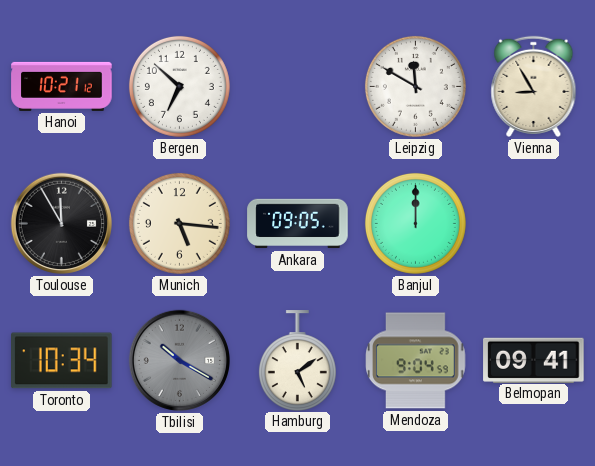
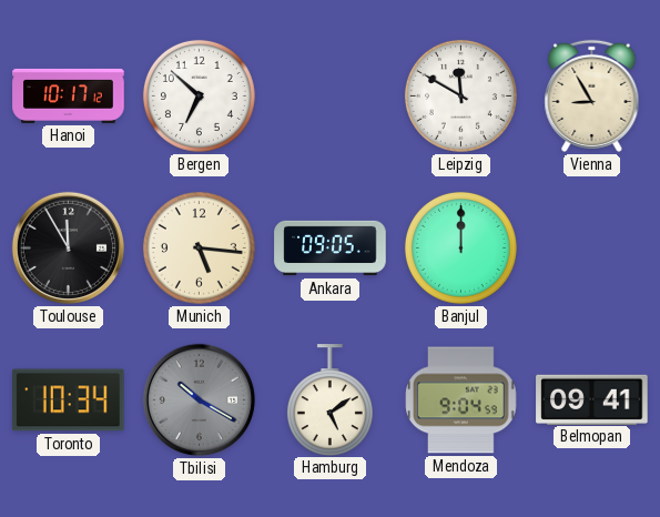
Hanoi: 10:21 -> 10:17
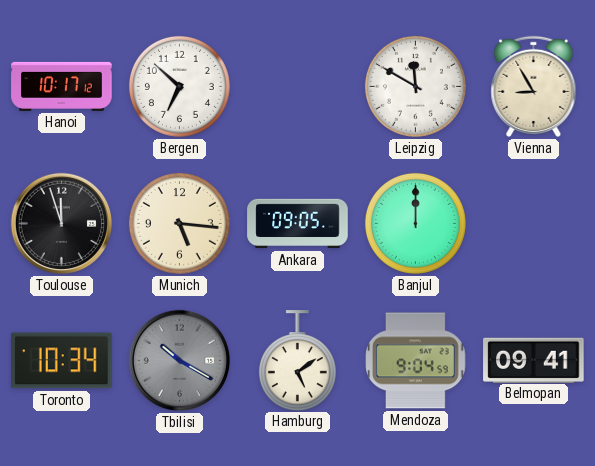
Toulouse: 11:55 -> 11:57
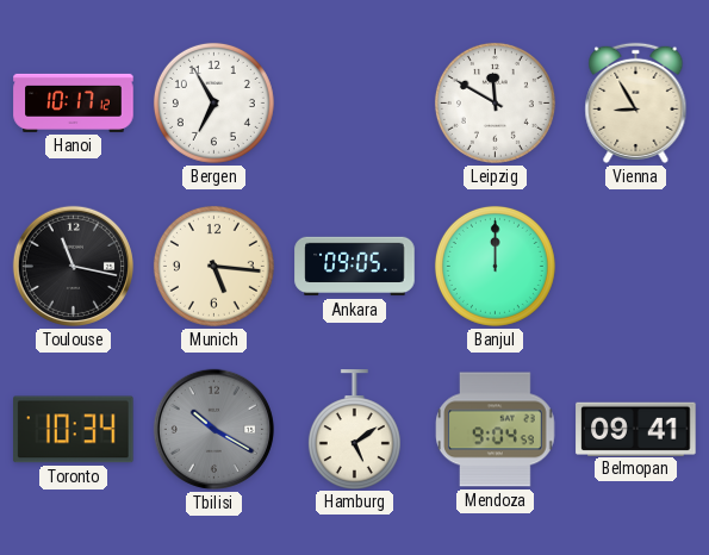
Bergen: 6:52 -> 6:55
Toulouse: 11:57 -> 11:17
